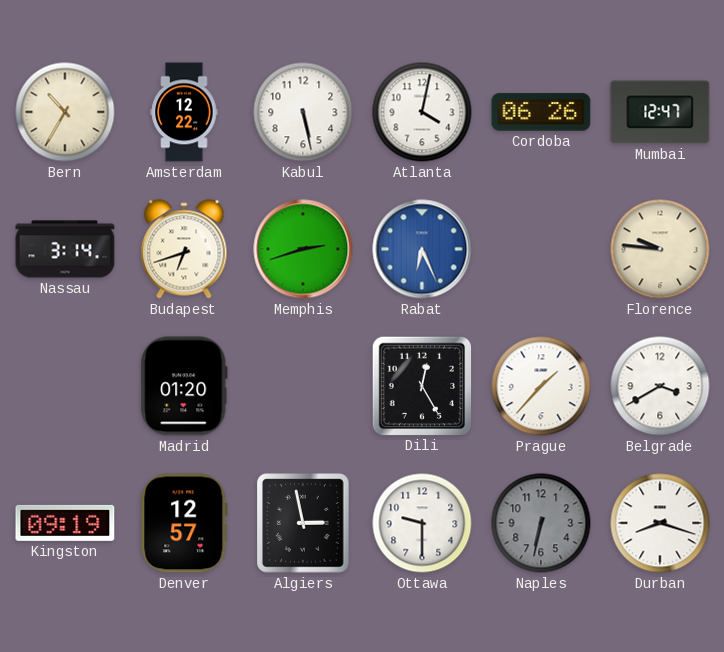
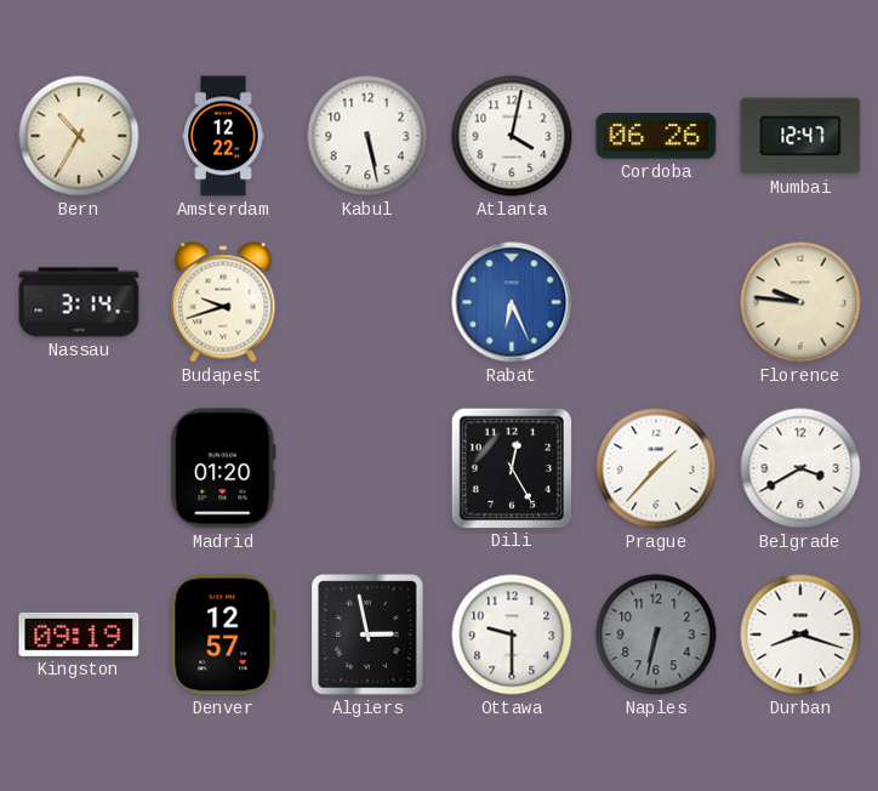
Budapest: 6:42 -> 9:42
Memphis: 2:42 -> none
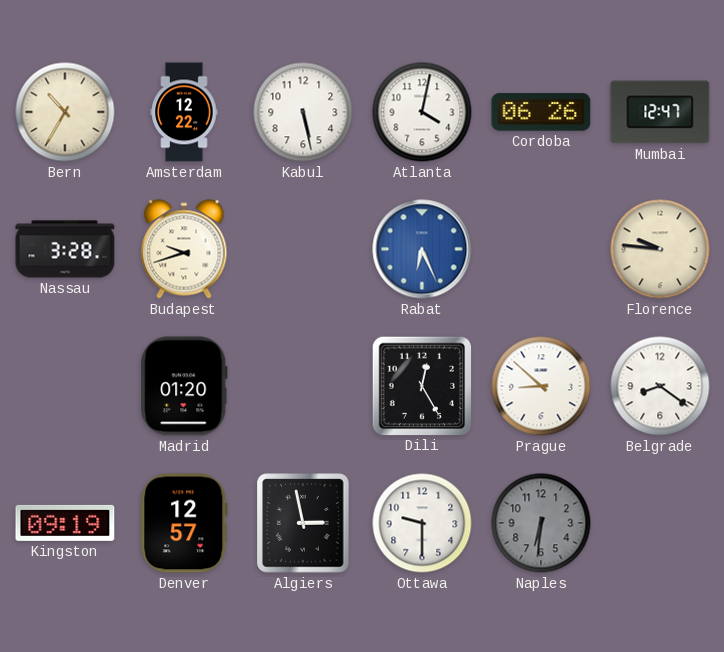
Nassau: 3:14 -> 3:28
Prague: 1:37 -> 8:52
Belgrade: 3:40 -> 8:21
Naples: 6:32 -> 6:31
Durban: 8:18 -> none
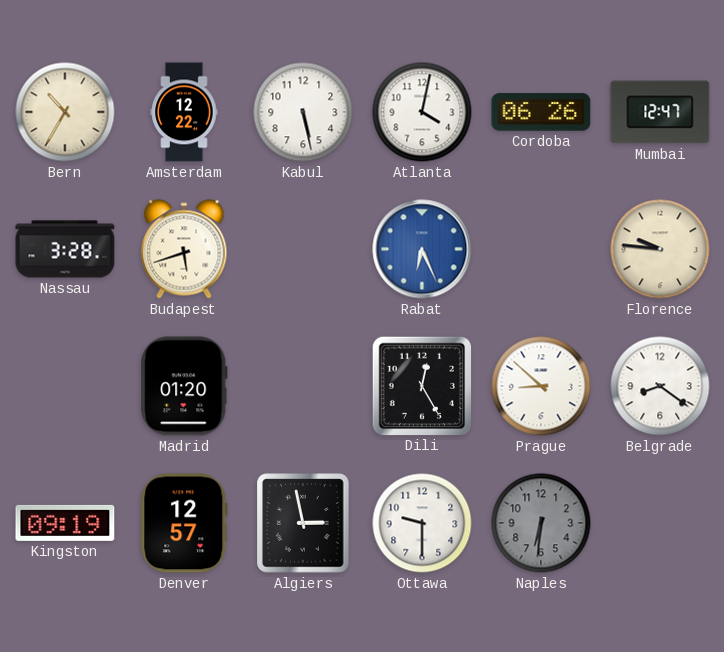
Budapest: 9:42 -> 5:42
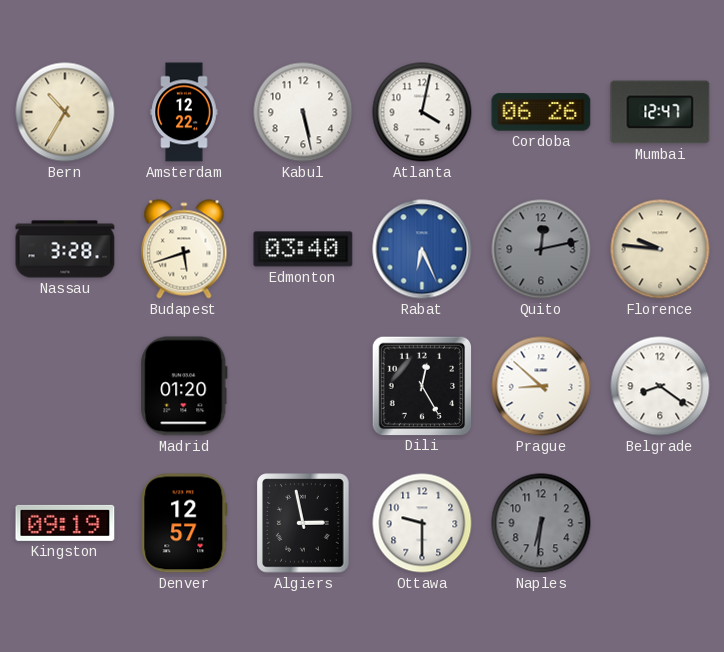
Edmonton: none -> 03:40
Quito: none -> 12:13
